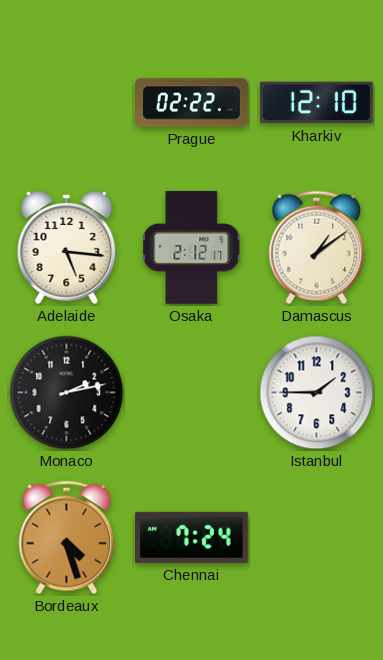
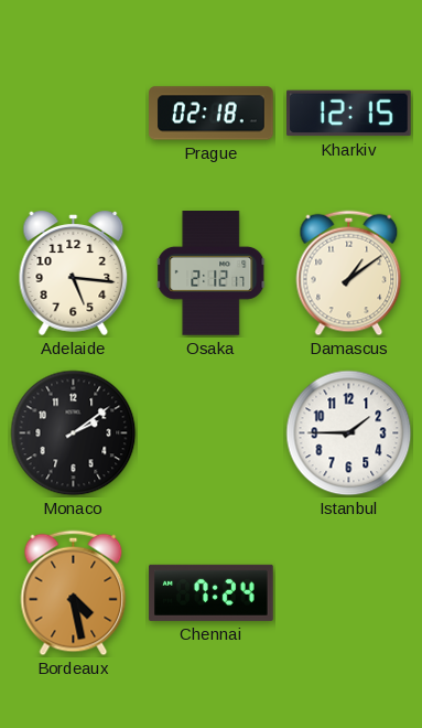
Prague: 02:22 -> 02:18
Kharkiv: 12:10 -> 12:15
Monaco: 2:13 -> 2:09
Bordeaux: 4:27 -> 4:28
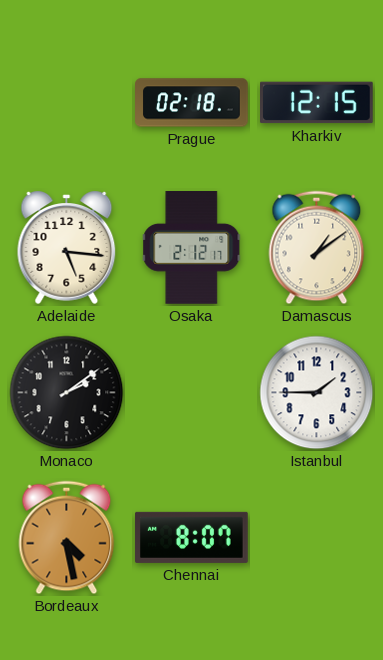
Chennai: 7:24 -> 8:07
